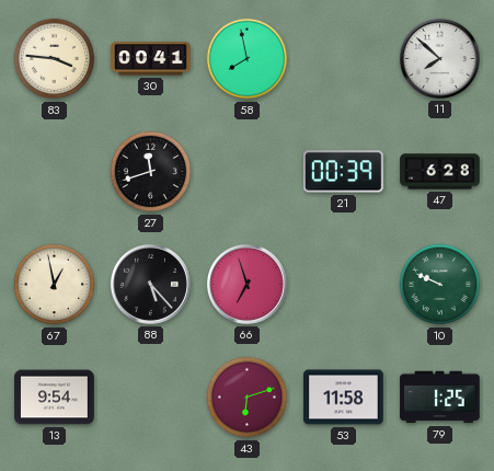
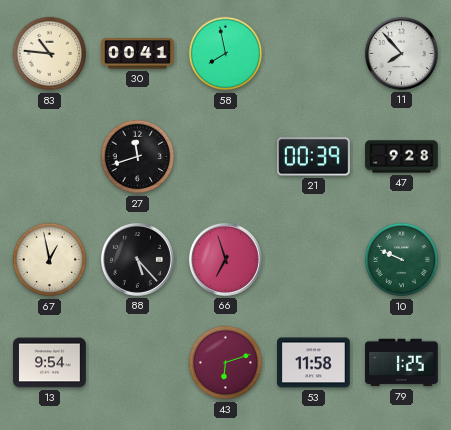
83: 3:46 -> 10:46
11: 7:52 -> 7:53
47: 6:28 -> 9:28
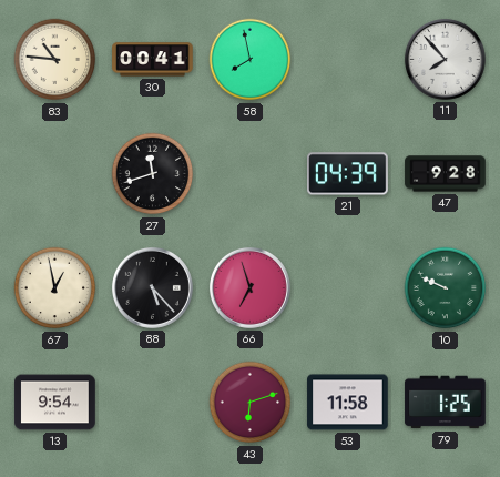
21: 00:39 -> 04:39
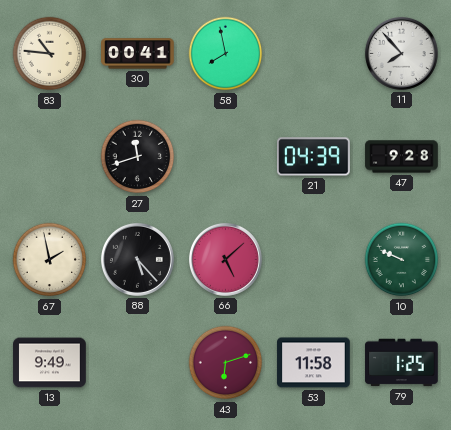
67: 12:58 -> 1:58
66: 6:57 -> 5:08
13: 9:54 -> 9:49
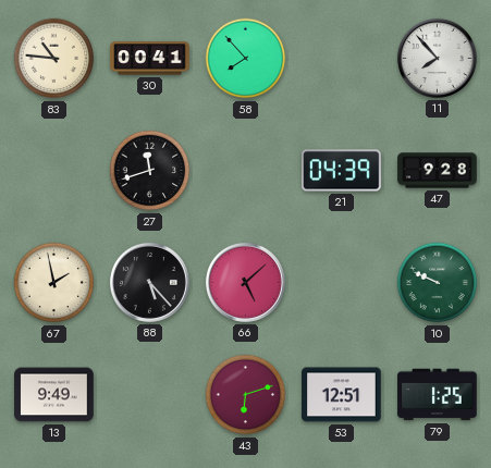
58: 7:58 -> 7:53
53: 11:58 -> 12:51
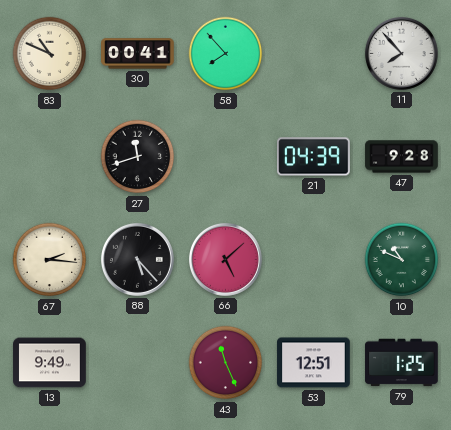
83: 10:46 -> 10:49
67: 1:58 -> 2:16
10: 9:49 -> 10:49
43: 6:12 -> 11:26
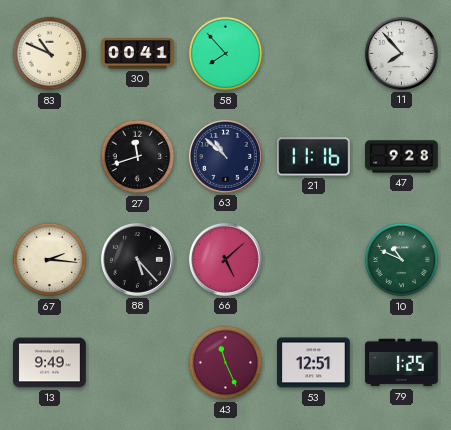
63: none -> 10:52
21: 04:39 -> 11:16
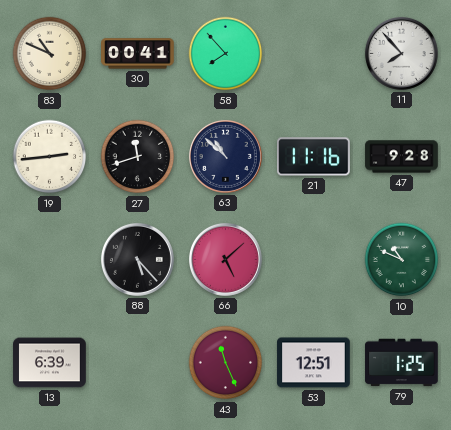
19: none -> 2:44
67: 2:16 -> none
13: 9:49 -> 6:39
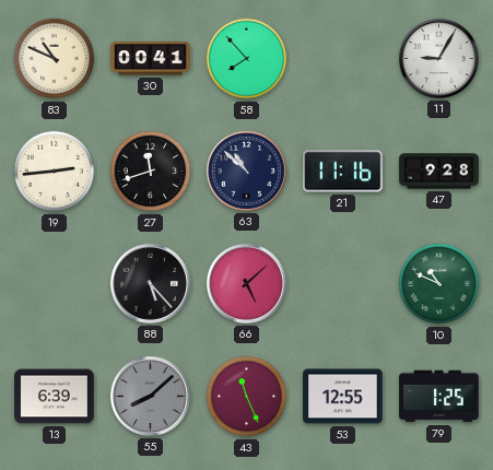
11: 7:53 -> 9:05
55: none -> 8:08
53: 12:51 -> 12:55
